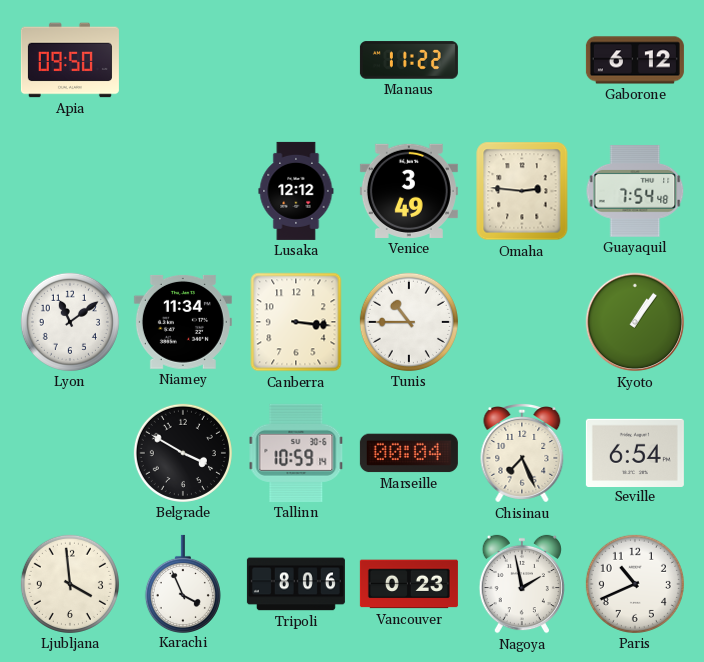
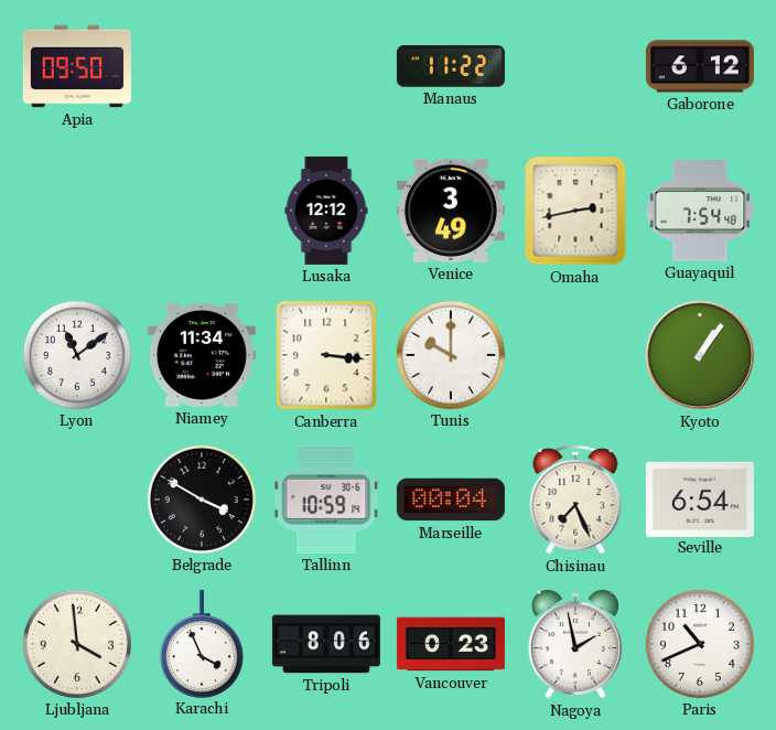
Omaha: 2:46 -> 2:43
Tunis: 10:45 -> 10:00
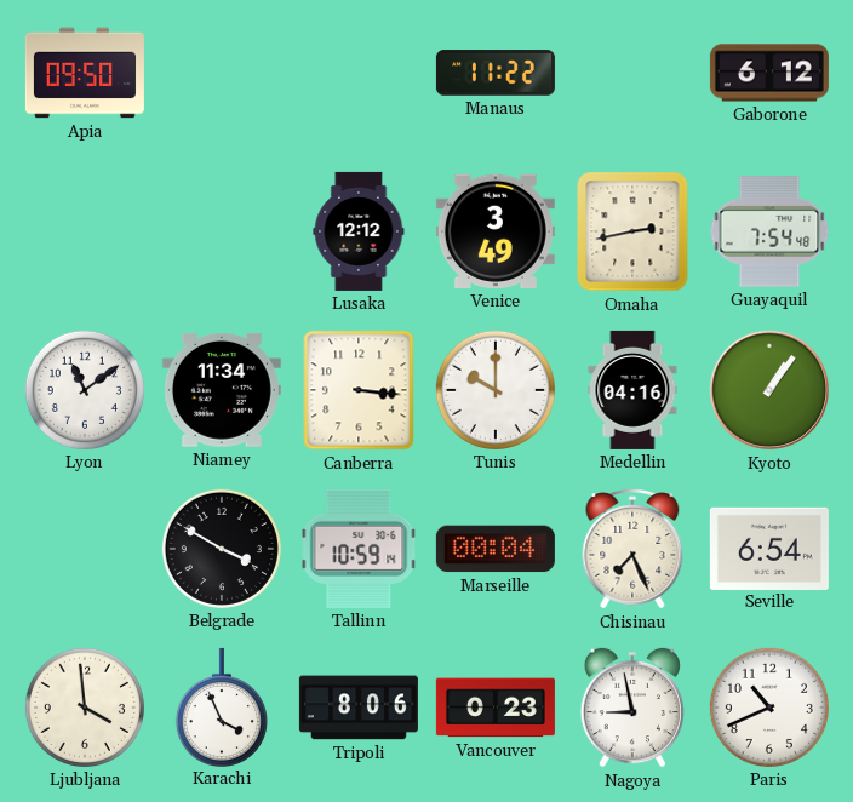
Medellin: none -> 04:16
Nagoya: 1:58 -> 8:58
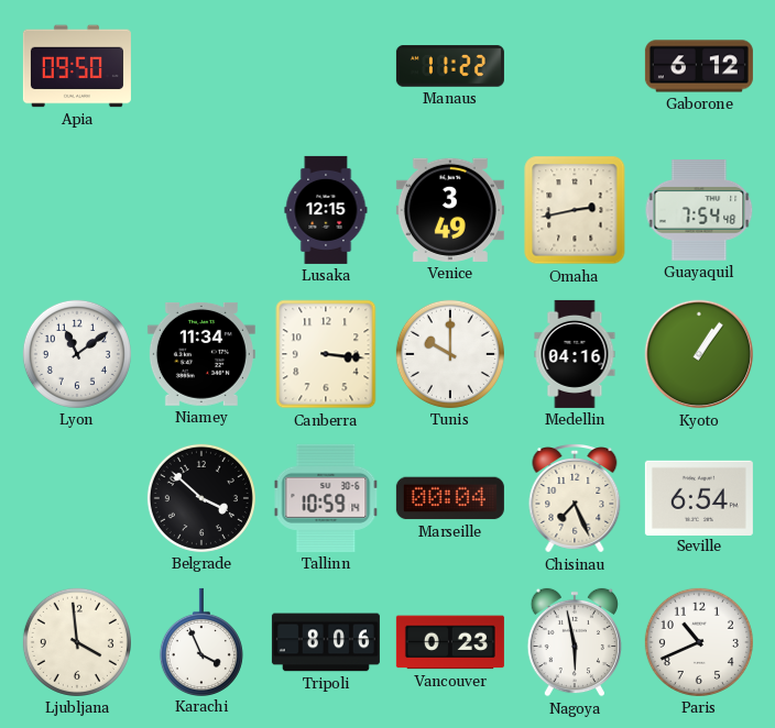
Lusaka: 12:12 -> 12:15
Belgrade: 3:50 -> 3:52
Nagoya: 8:58 -> 5:58
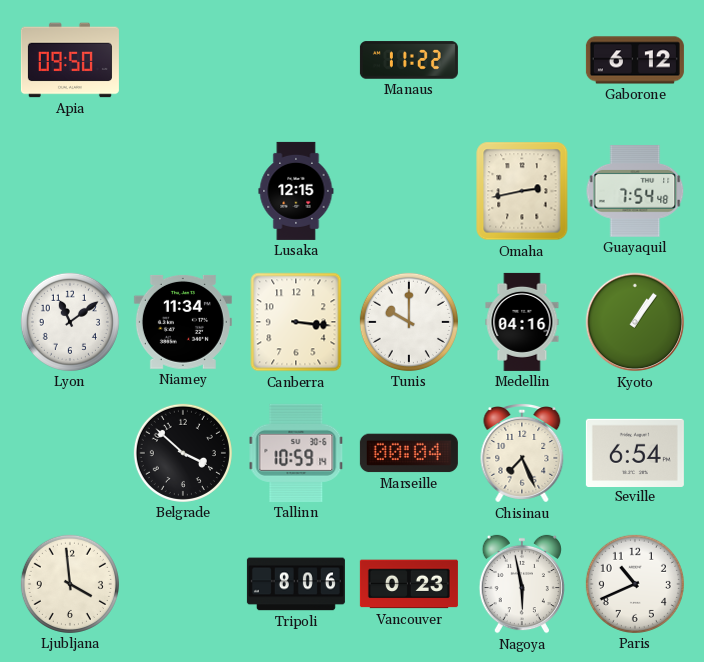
Venice: 3:49 -> none
Karachi: 3:56 -> none
